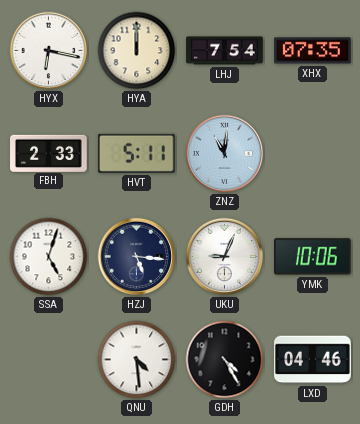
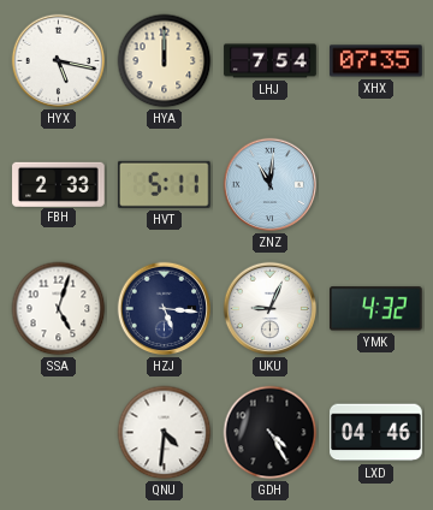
HYX: 6:17 -> 5:17
YMK: 10:06 -> 4:32
QNU: 4:29 -> 4:31
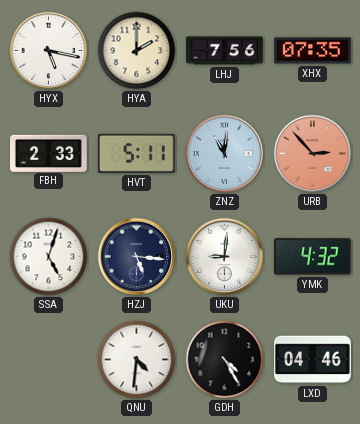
HYA: 12:00 -> 2:00
LHJ: 7:54 -> 7:56
URB: none -> 2:53
UKU: 9:04 -> 9:01
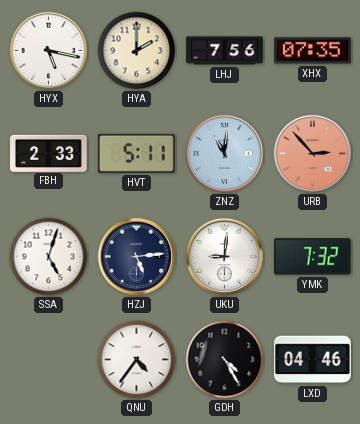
HZJ: 5:16 -> 5:14
YMK: 4:32 -> 7:32
QNU: 4:31 -> 4:36
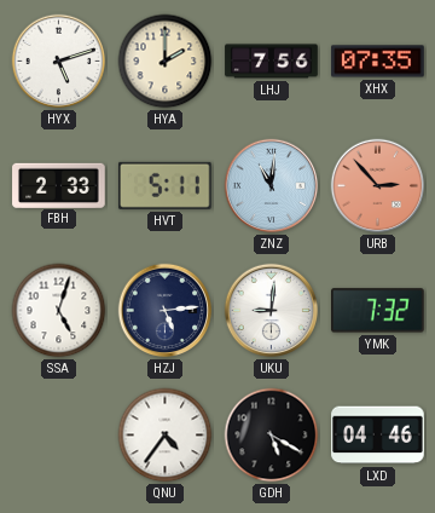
HYX: 5:17 -> 5:12
GDH: 4:25 -> 5:20
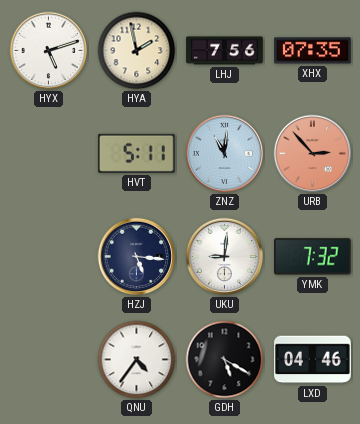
HYA: 2:00 -> 1:58
FBH: 2:33 -> none
SSA: 5:03 -> none
HZJ: 5:14 -> 5:16
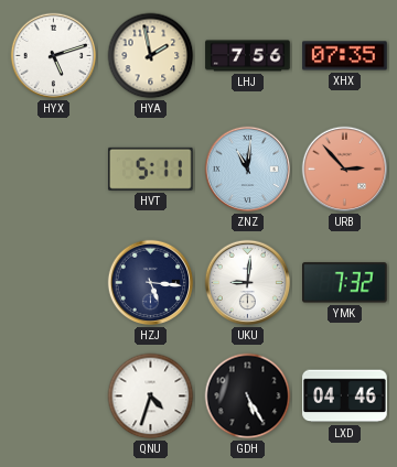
QNU: 4:36 -> 4:33
GDH: 5:20 -> 5:25
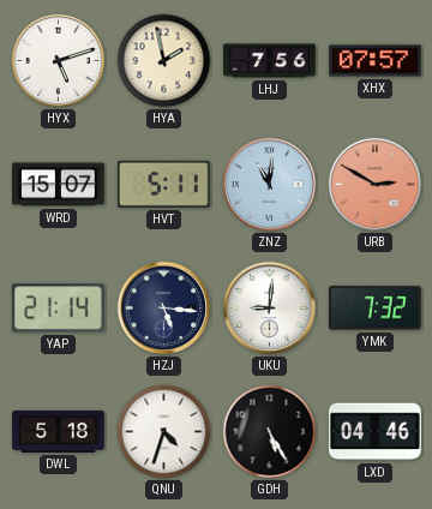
XHX: 07:35 -> 07:57
WRD: none -> 15:07
URB: 2:53 -> 2:50
YAP: none -> 21:14
DWL: none -> 5:18
